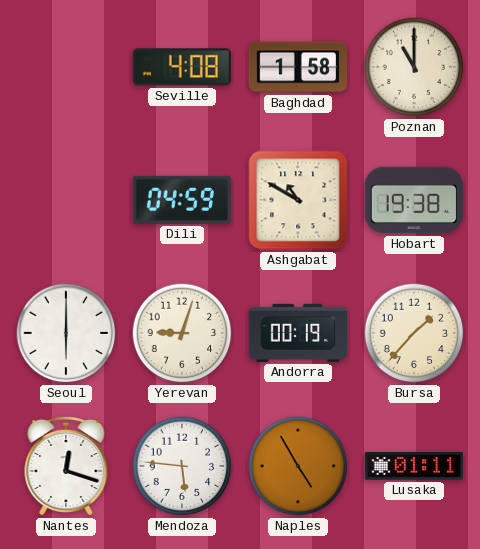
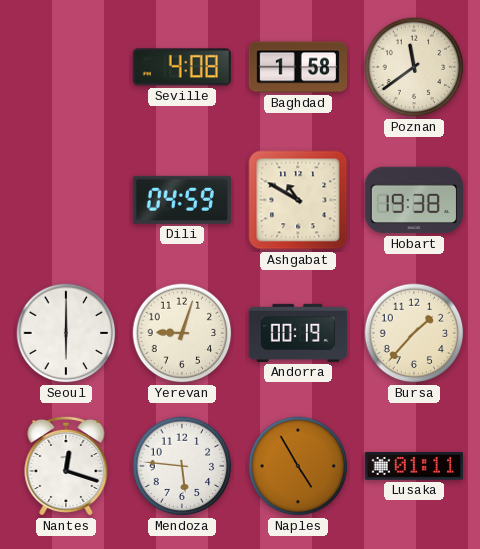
Poznan: 11:00 -> 11:39
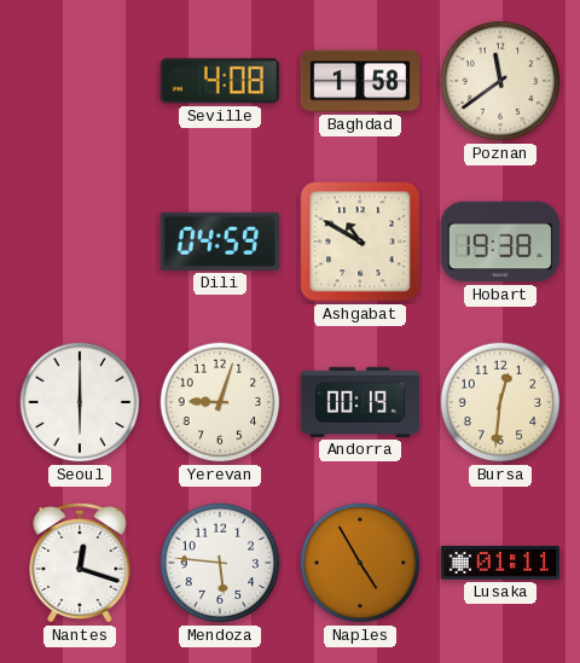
Bursa: 1:37 -> 12:31
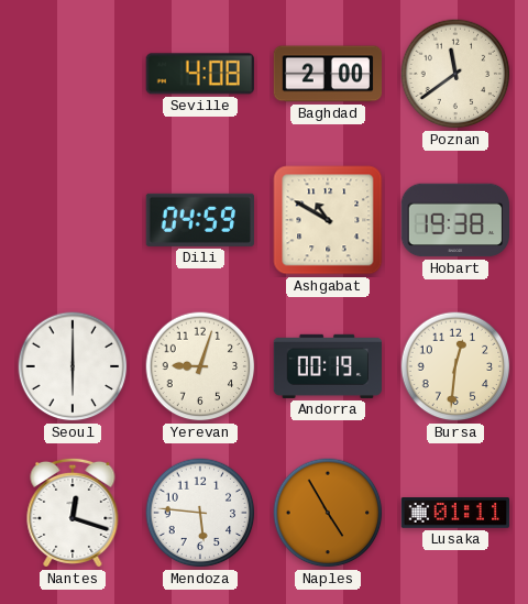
Baghdad: 1:58 -> 2:00
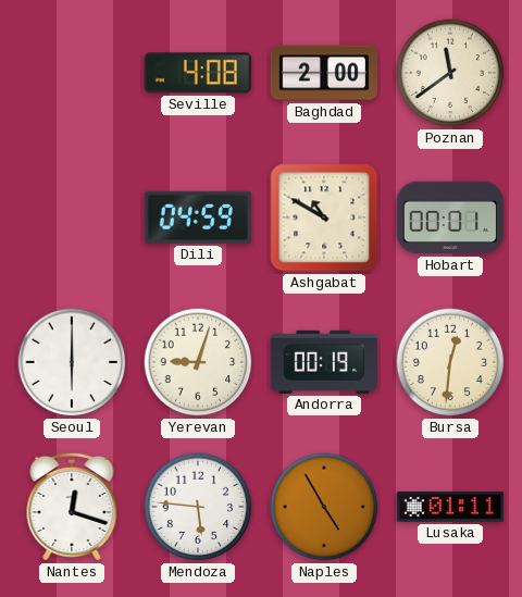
Hobart: 19:38 -> 00:01
